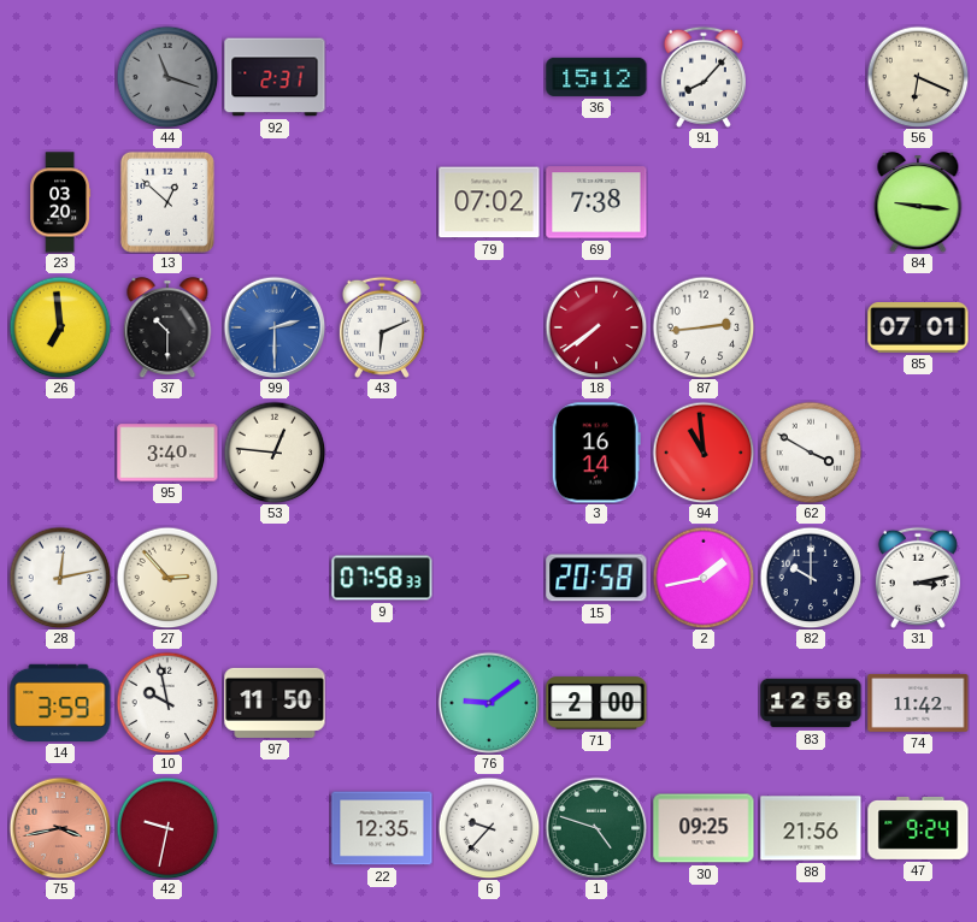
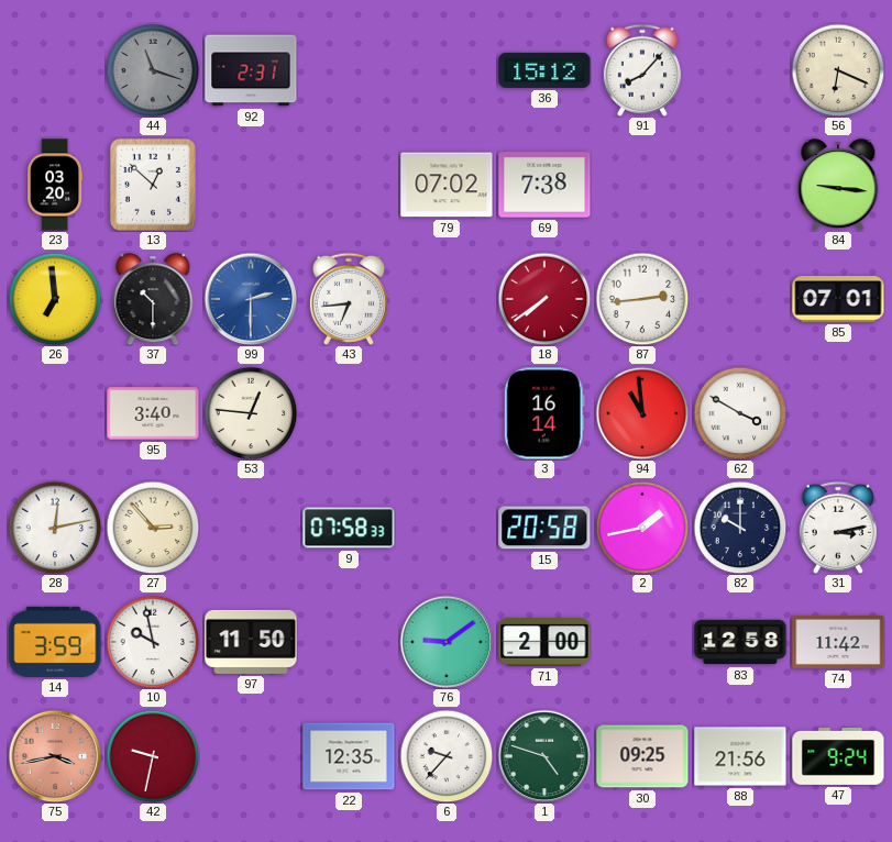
43: 6:11 -> 6:44
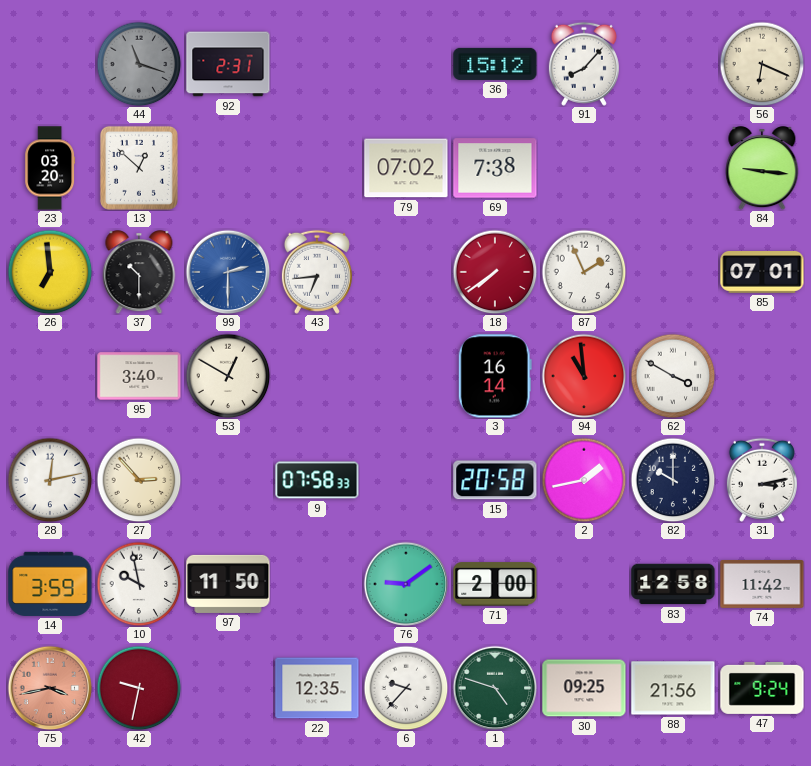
87: 2:44 -> 1:56
53: 12:46 -> 12:50
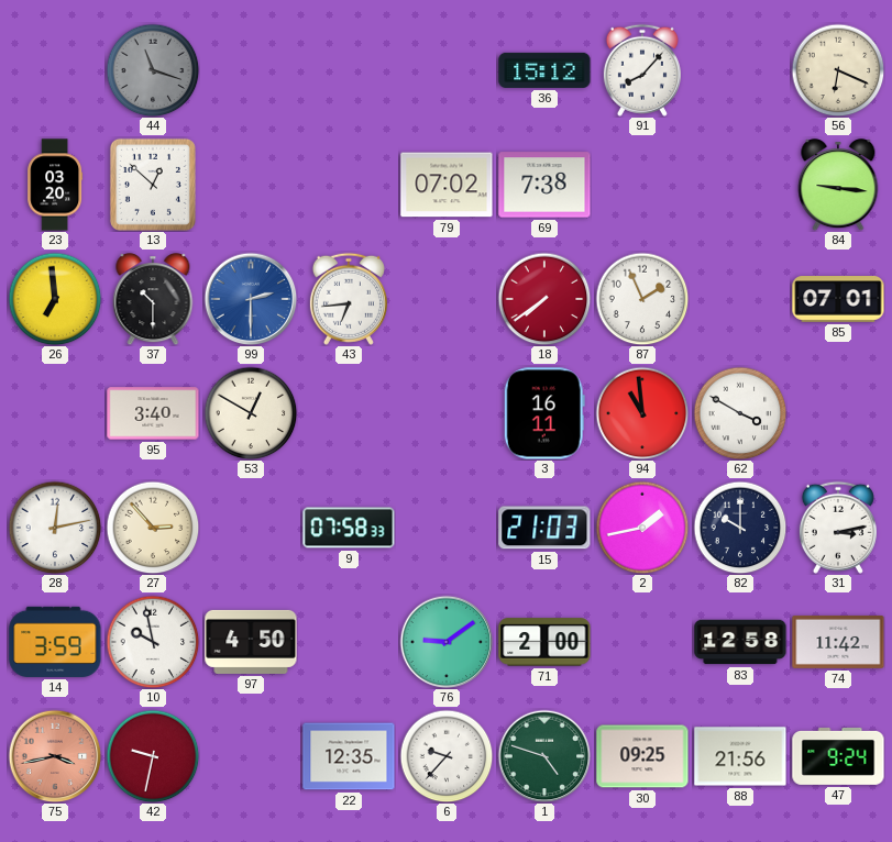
92: 2:31 -> none
3: 16:14 -> 16:11
15: 20:58 -> 21:03
97: 11:50 -> 4:50
